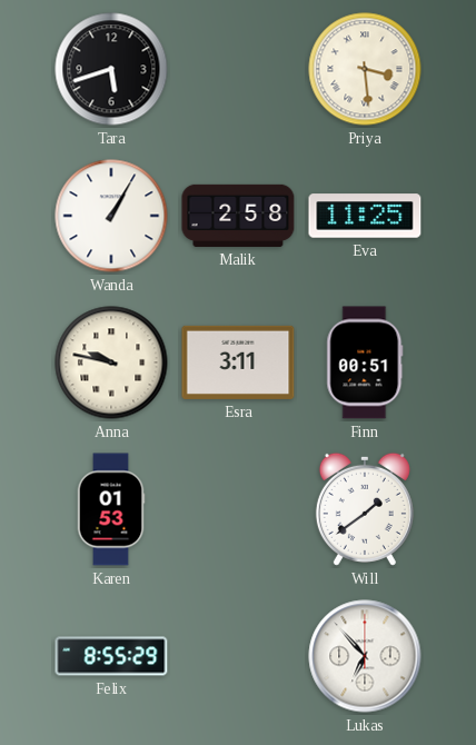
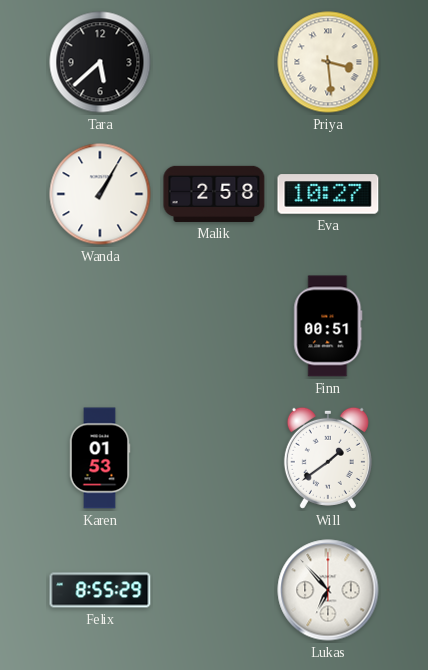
Tara: 5:42 -> 5:38
Eva: 11:25 -> 10:27
Anna: 9:47 -> none
Esra: 3:11 -> none
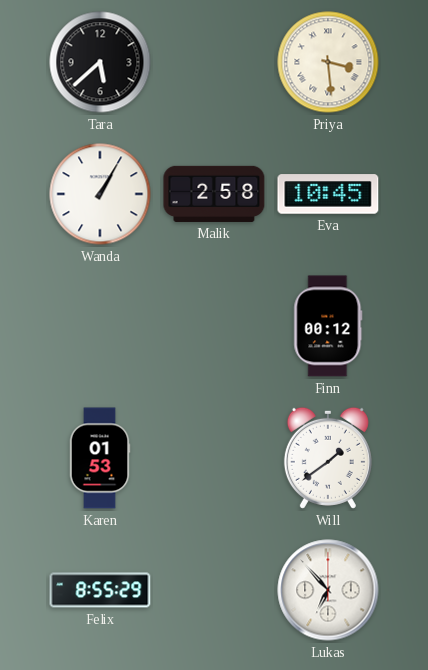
Eva: 10:27 -> 10:45
Finn: 00:51 -> 00:12
